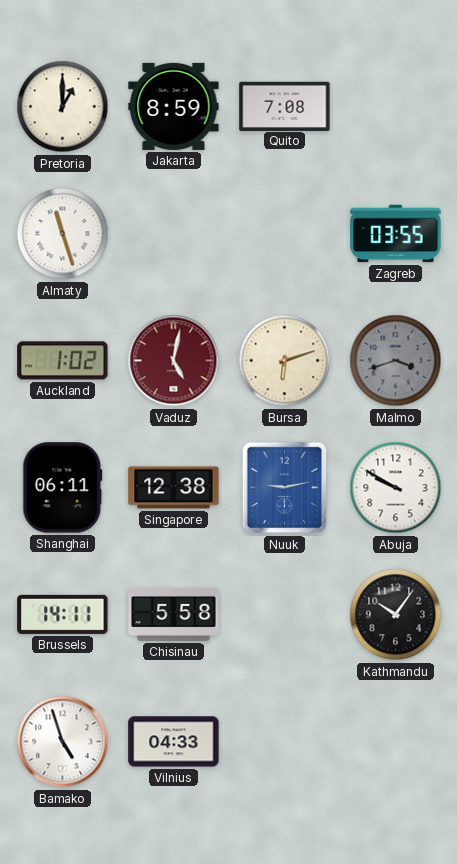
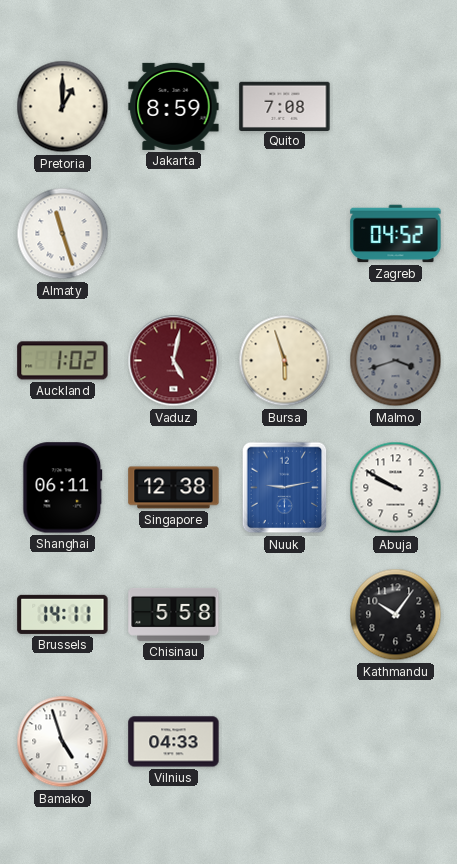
Zagreb: 03:55 -> 04:52
Bursa: 6:12 -> 5:57
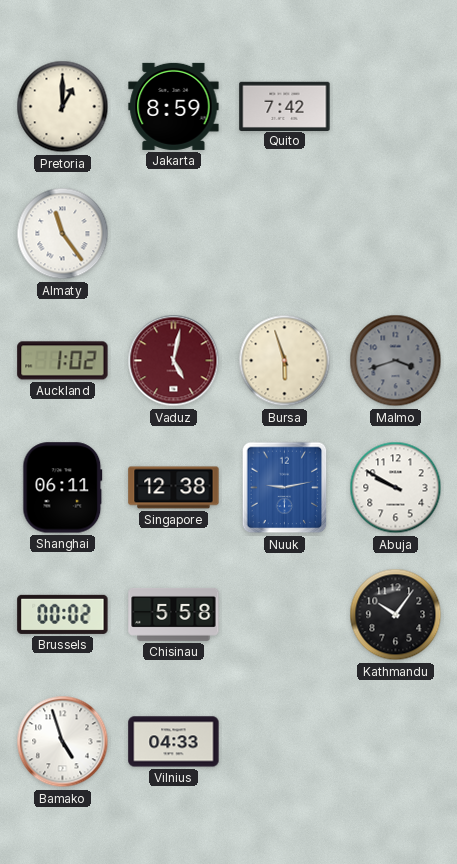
Quito: 7:08 -> 7:42
Almaty: 11:27 -> 11:24
Zagreb: 04:52 -> none
Brussels: 14:11 -> 00:02
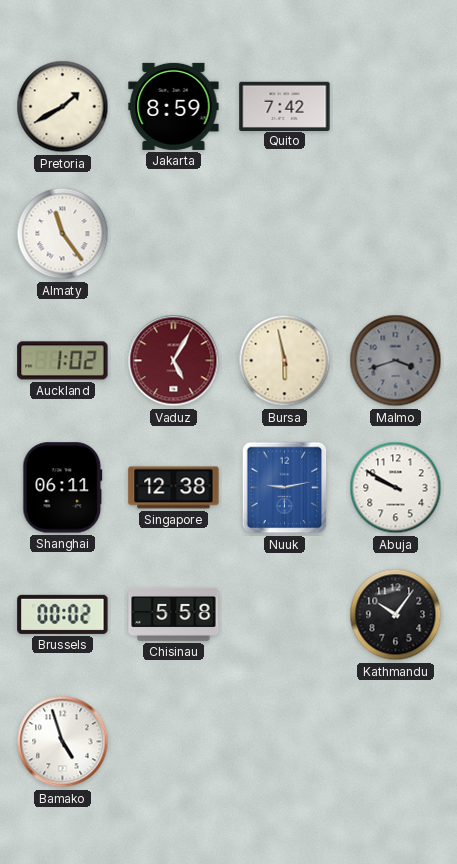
Pretoria: 1:00 -> 1:40
Vaduz: 5:02 -> 5:05
Bursa: 5:57 -> 5:58
Vilnius: 04:33 -> none
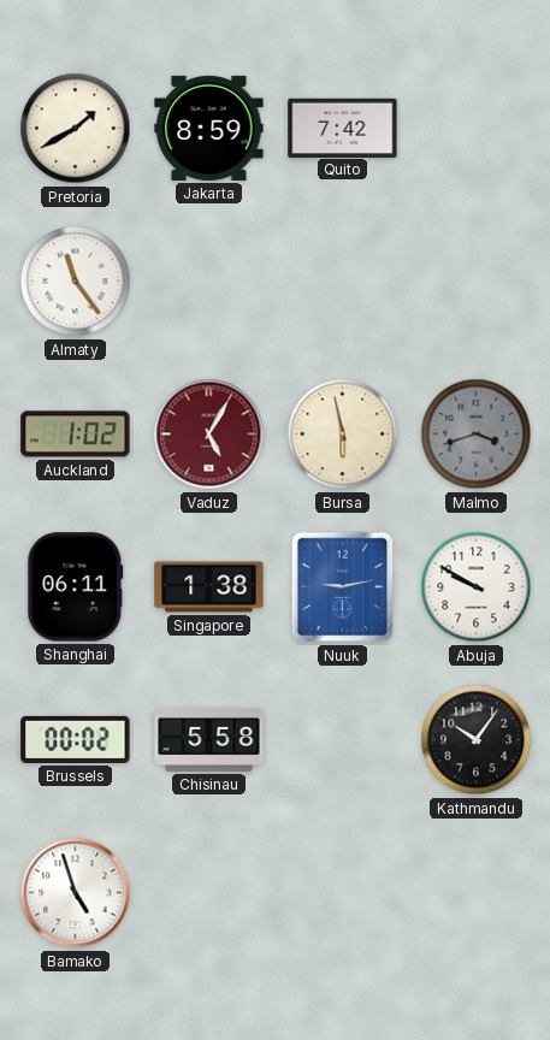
Singapore: 12:38 -> 1:38
